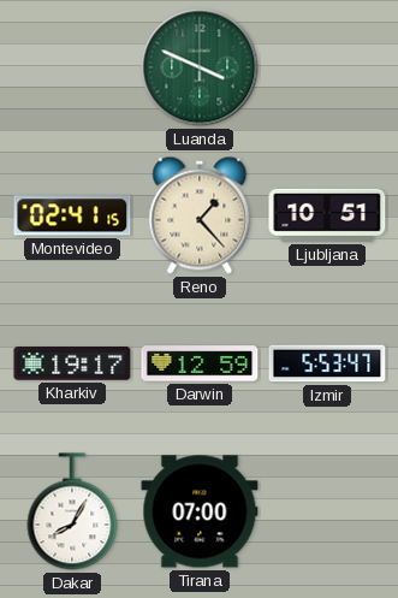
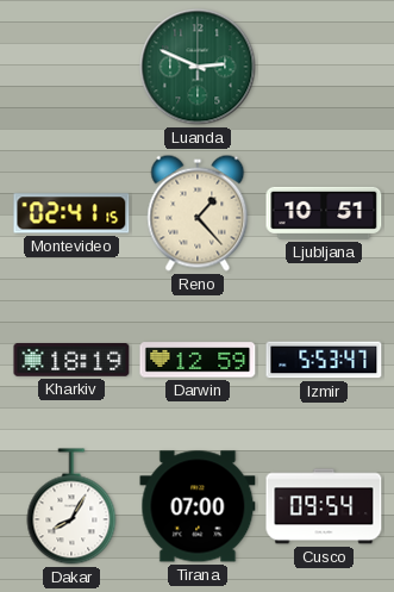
Luanda: 3:49 -> 2:49
Kharkiv: 19:17 -> 18:19
Cusco: none -> 09:54
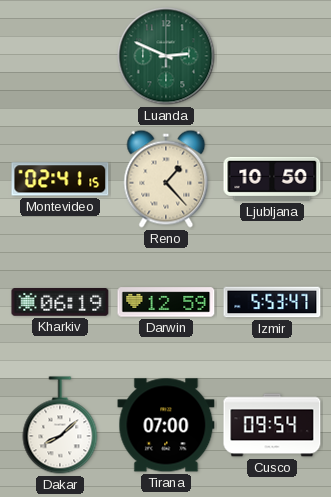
Ljubljana: 10:51 -> 10:50
Kharkiv: 18:19 -> 06:19
Dakar: 8:05 -> 8:08
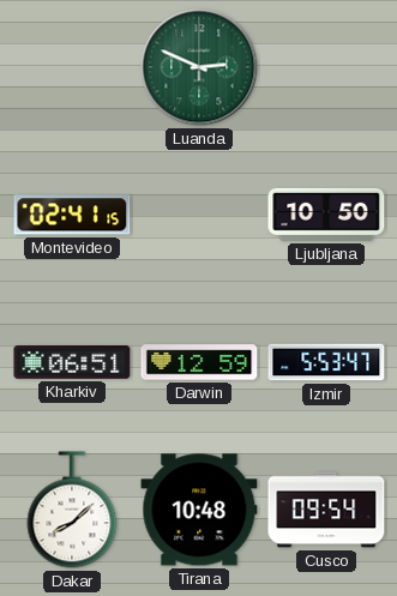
Reno: 1:23 -> none
Kharkiv: 06:19 -> 06:51
Tirana: 07:00 -> 10:48
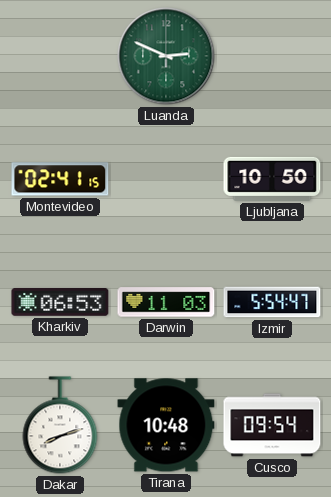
Kharkiv: 06:51 -> 06:53
Darwin: 12:59 -> 11:03
Izmir: 5:53 -> 5:54
Dakar: 8:08 -> 8:12
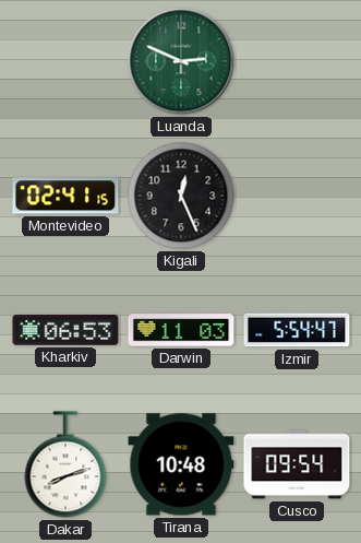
Kigali: none -> 12:26
Ljubljana: 10:50 -> none
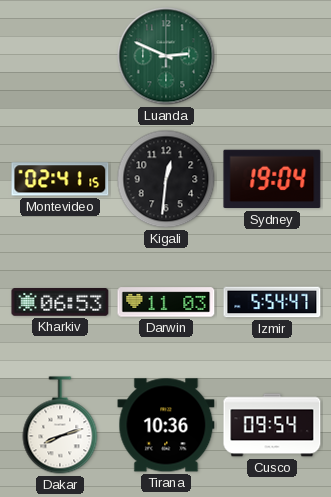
Kigali: 12:26 -> 12:31
Sydney: none -> 19:04
Tirana: 10:48 -> 10:36
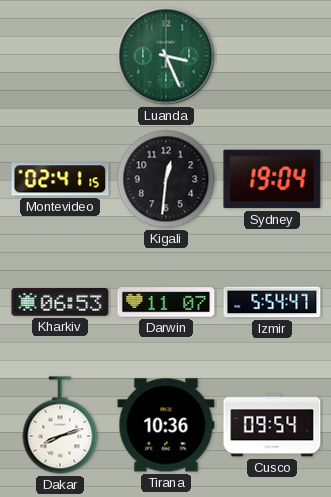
Luanda: 2:49 -> 3:26
Darwin: 11:03 -> 11:07
